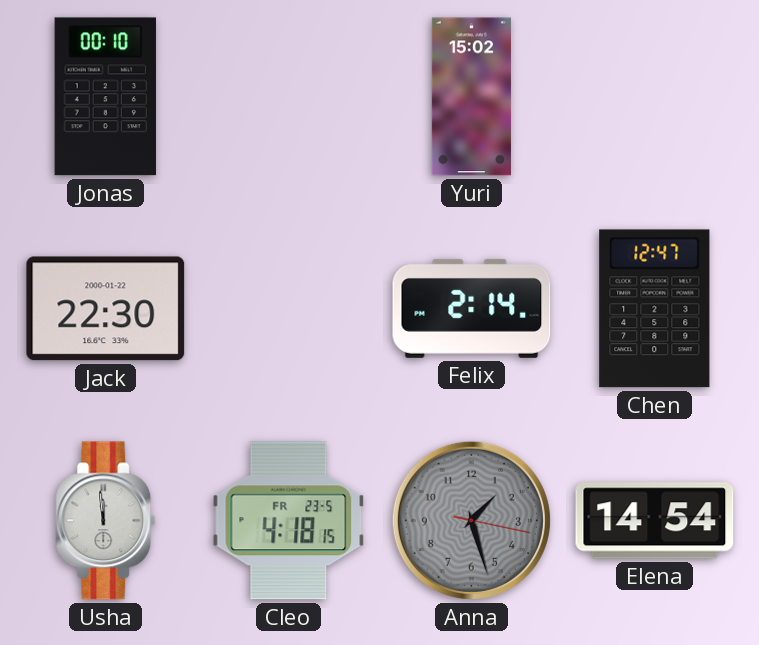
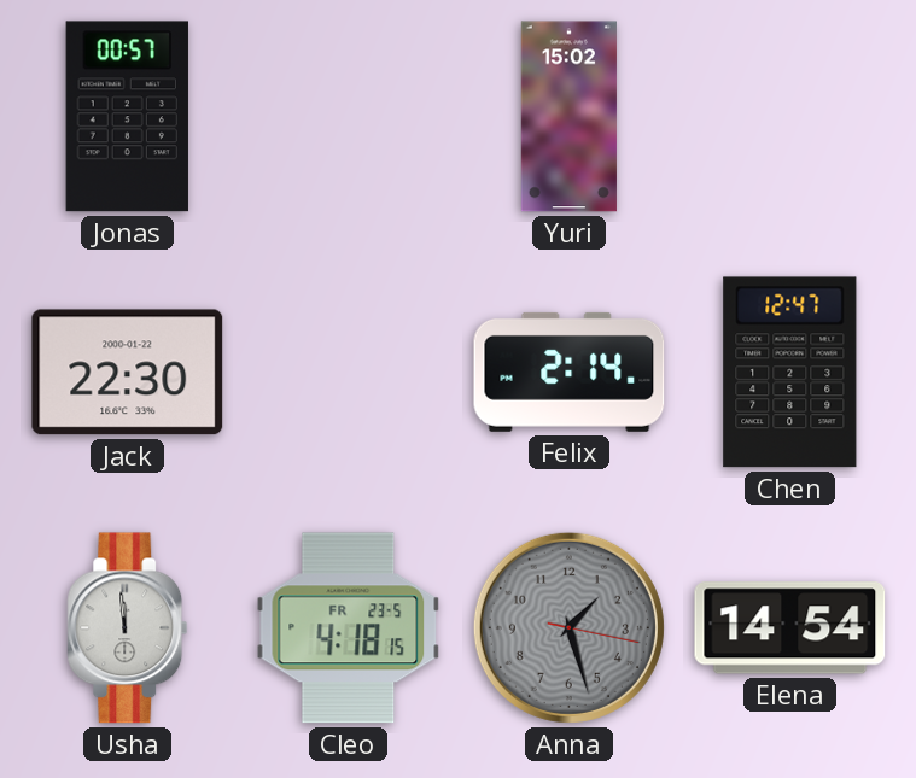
Jonas: 00:10 -> 00:57
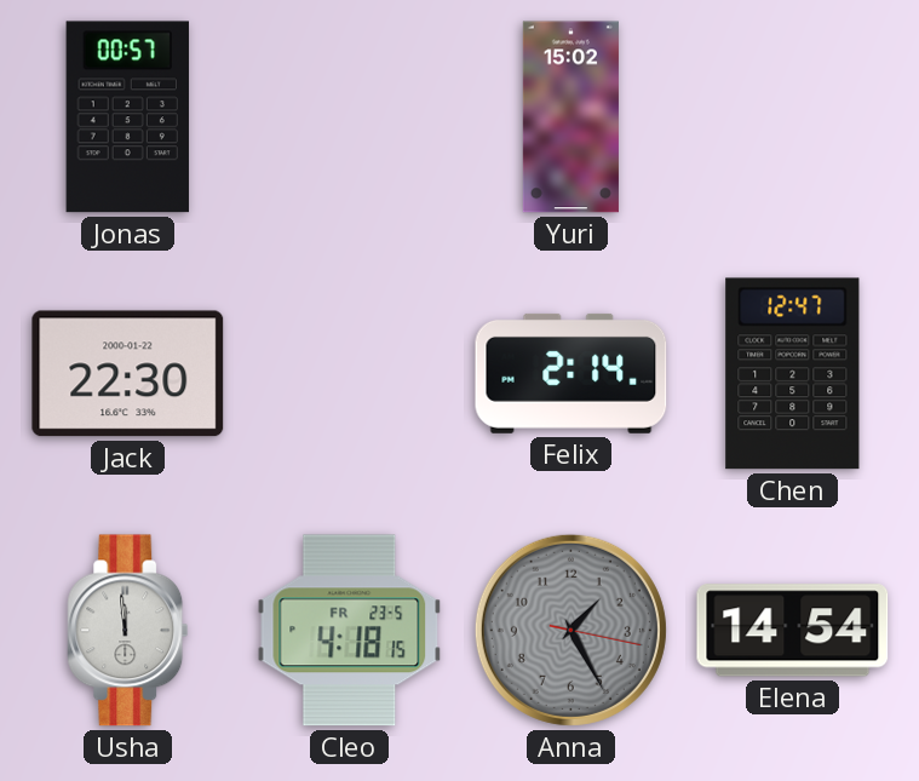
Anna: 1:27 -> 1:25
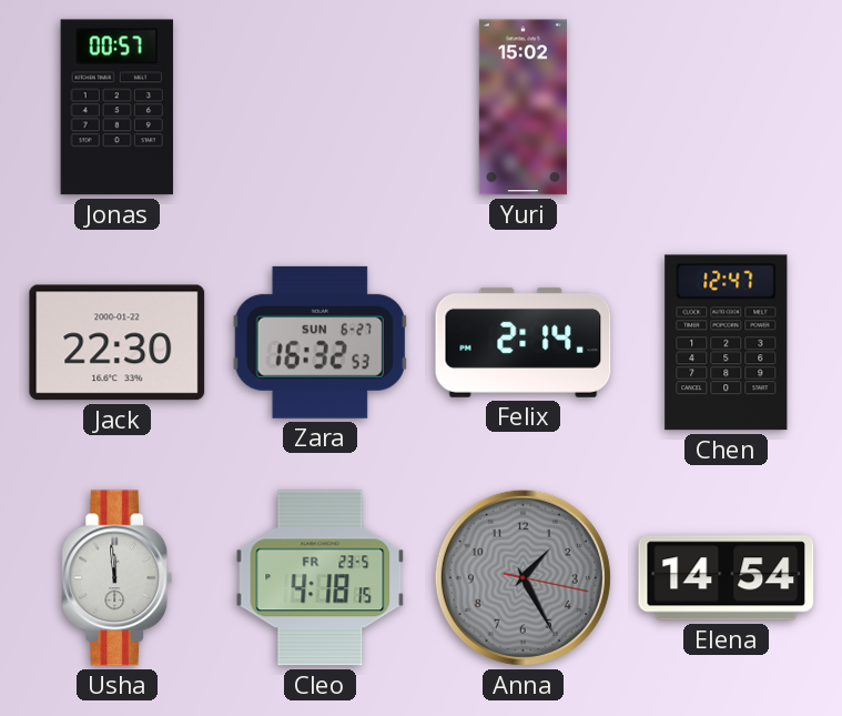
Zara: none -> 16:32
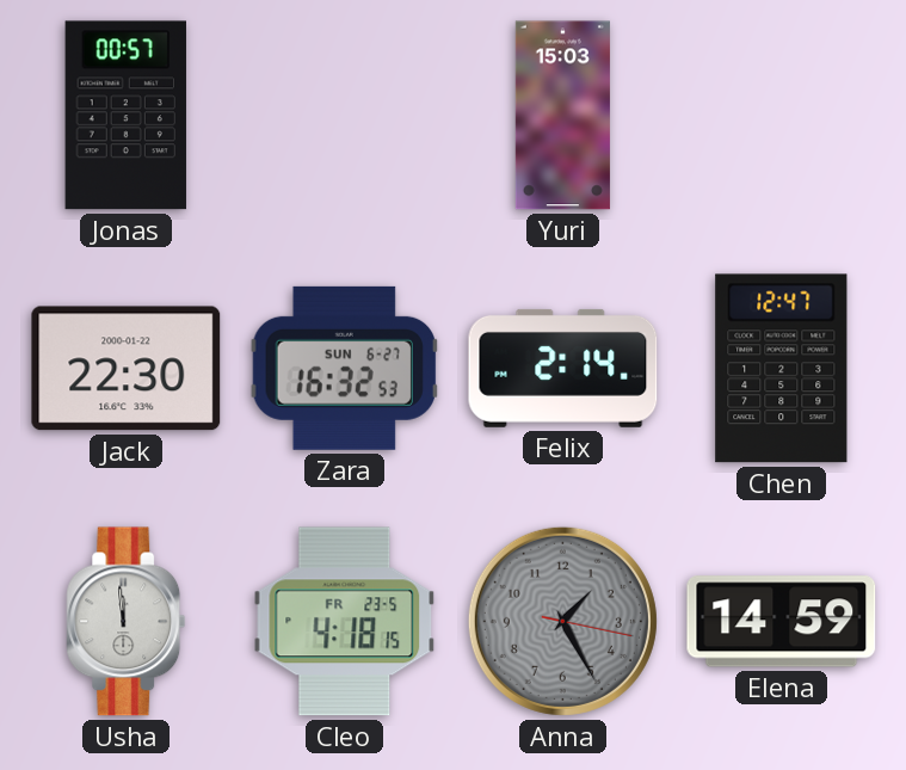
Yuri: 15:02 -> 15:03
Elena: 14:54 -> 14:59
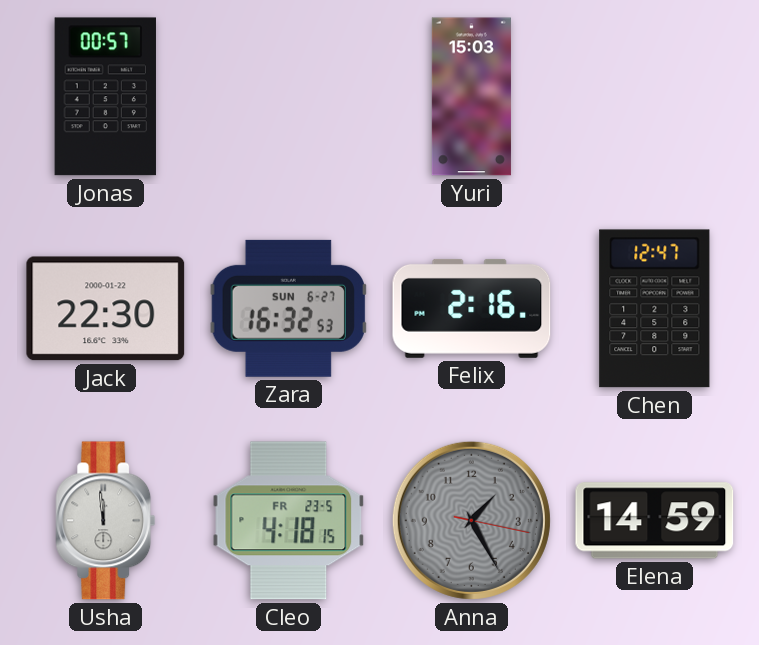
Felix: 2:14 -> 2:16
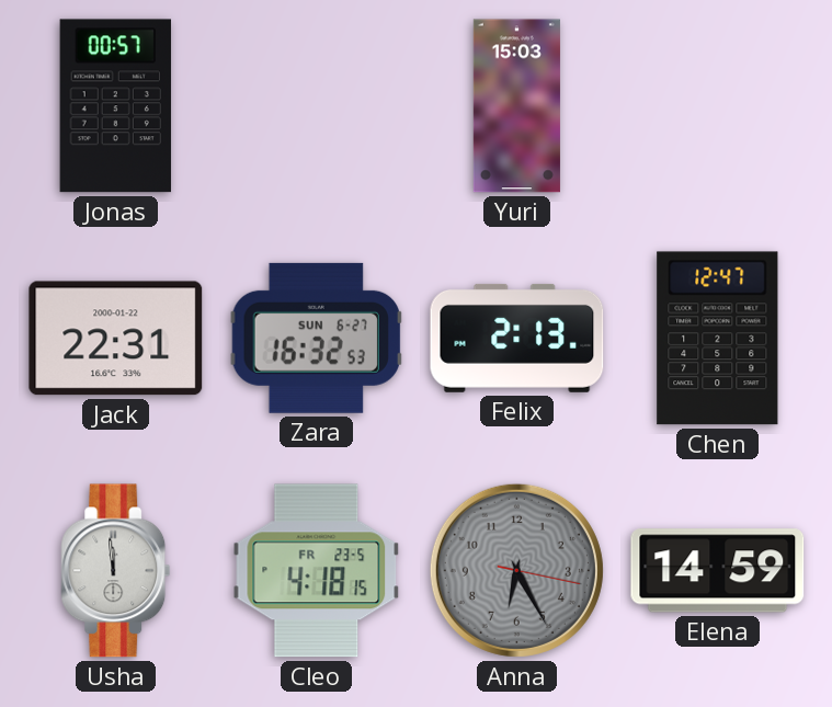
Jack: 22:30 -> 22:31
Felix: 2:16 -> 2:13
Anna: 1:25 -> 6:25
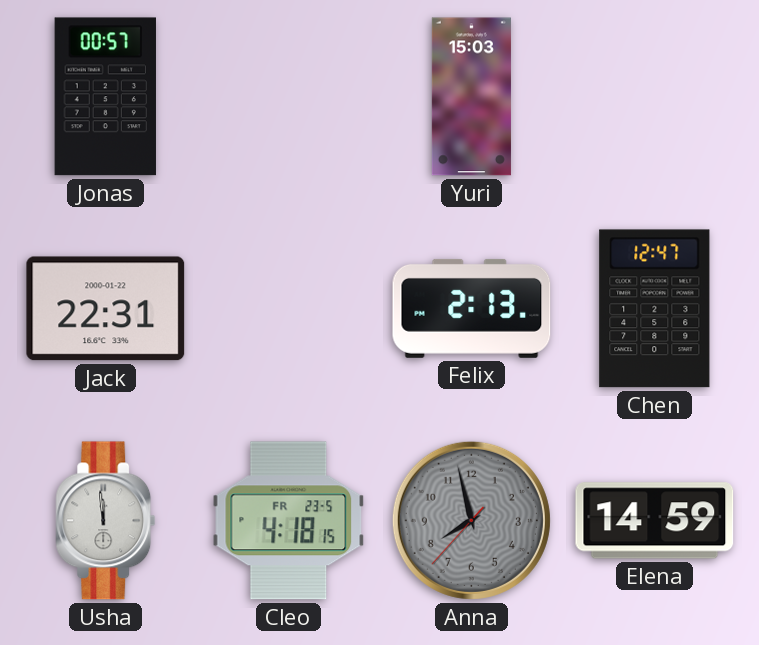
Zara: 16:32 -> none
Anna: 6:25 -> 7:57
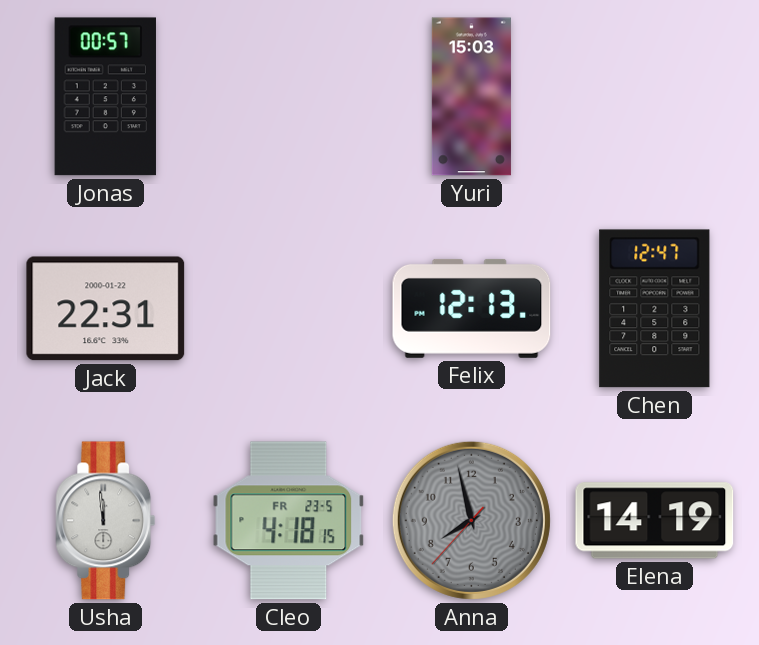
Felix: 2:13 -> 12:13
Elena: 14:59 -> 14:19
